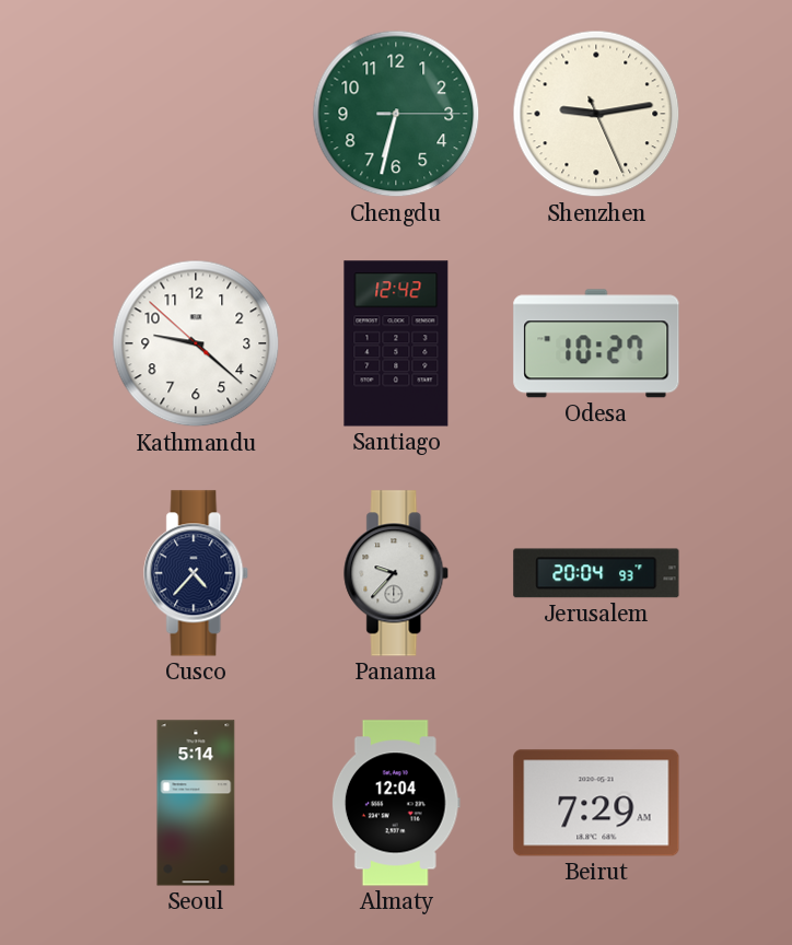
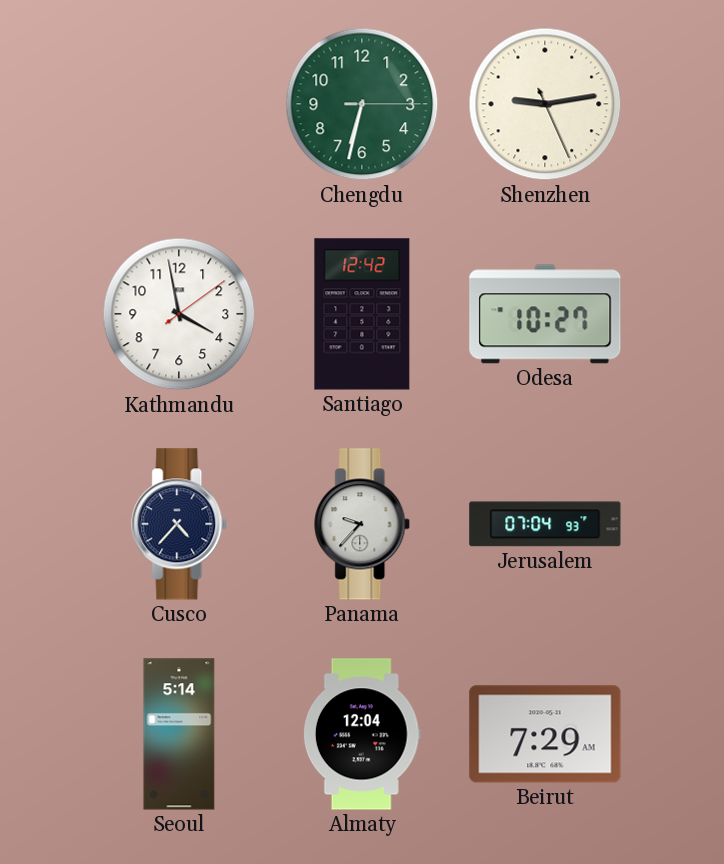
Kathmandu: 9:21 -> 3:58
Jerusalem: 20:04 -> 07:04
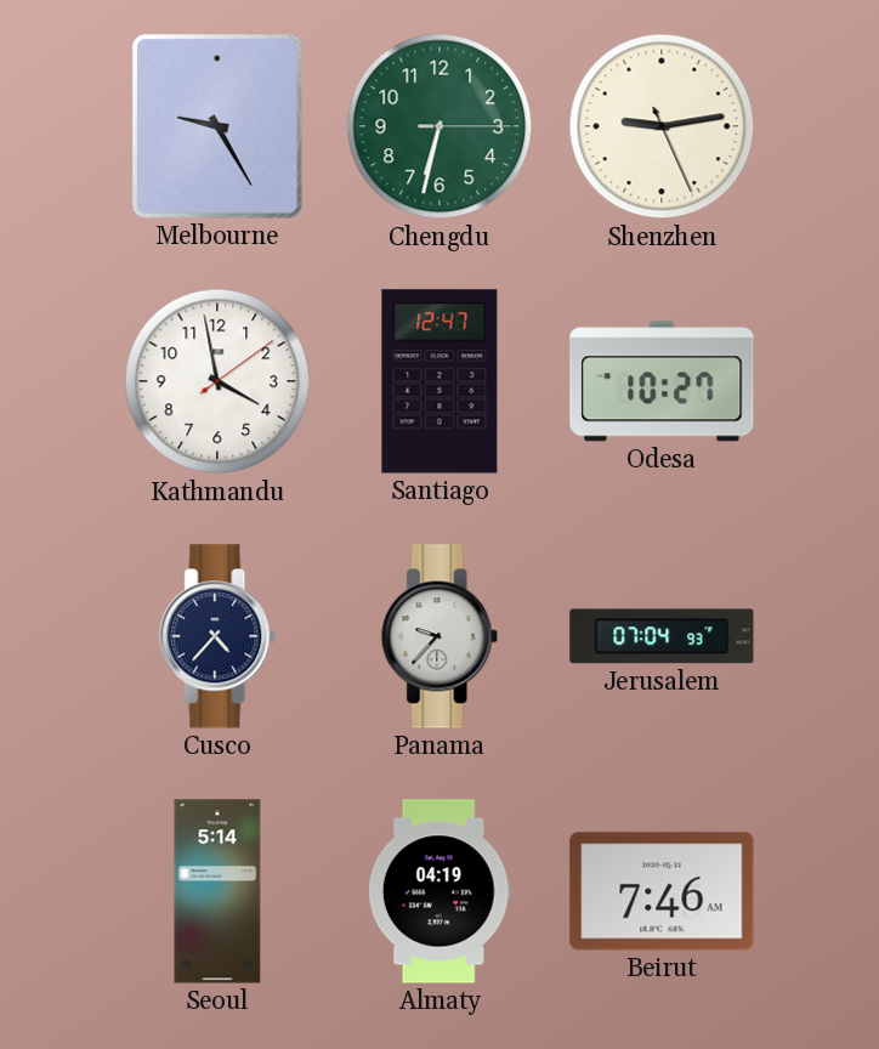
Melbourne: none -> 9:25
Santiago: 12:42 -> 12:47
Almaty: 12:04 -> 04:19
Beirut: 7:29 -> 7:46
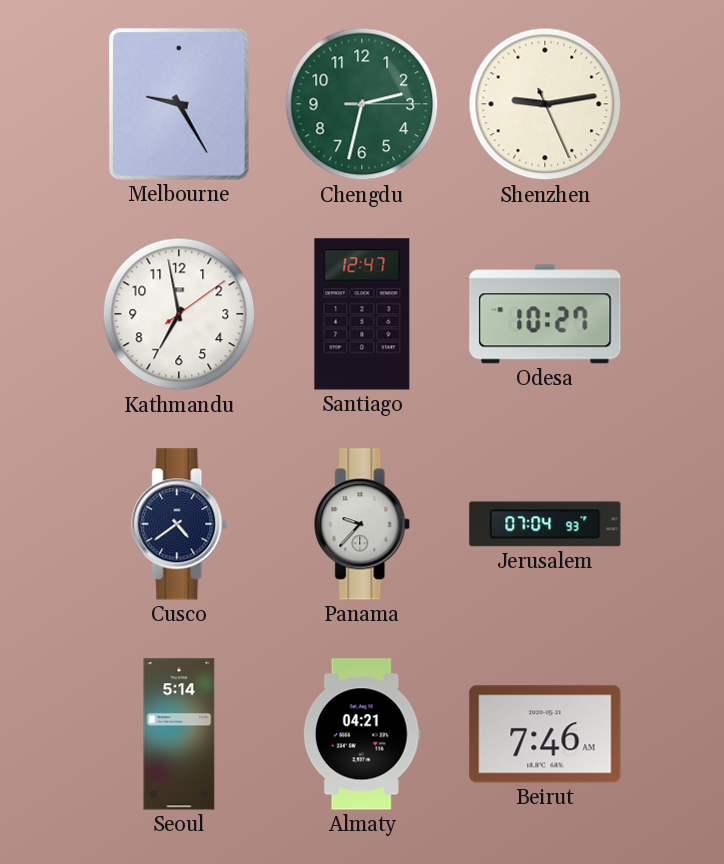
Chengdu: 6:32 -> 2:32
Kathmandu: 3:58 -> 6:58
Cusco: 4:37 -> 4:39
Almaty: 04:19 -> 04:21
